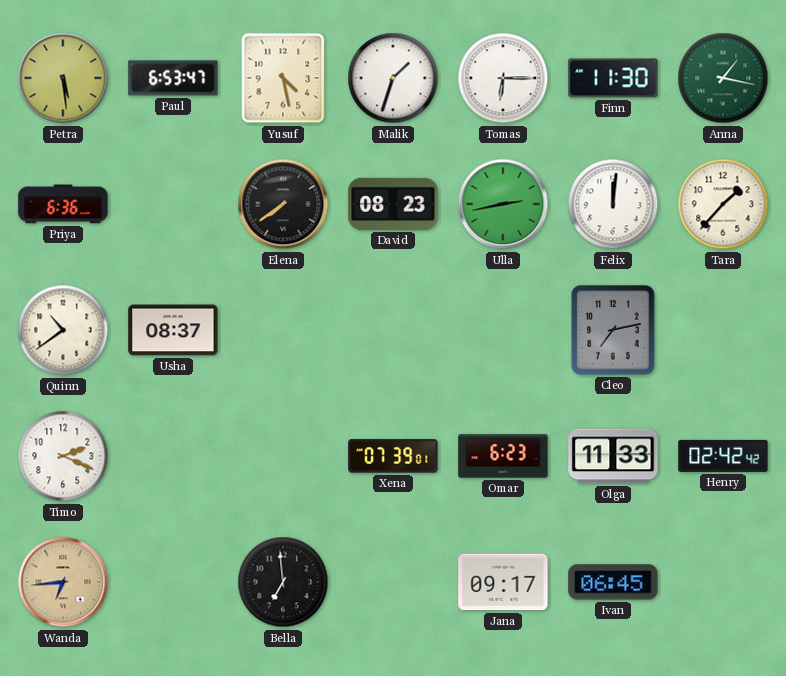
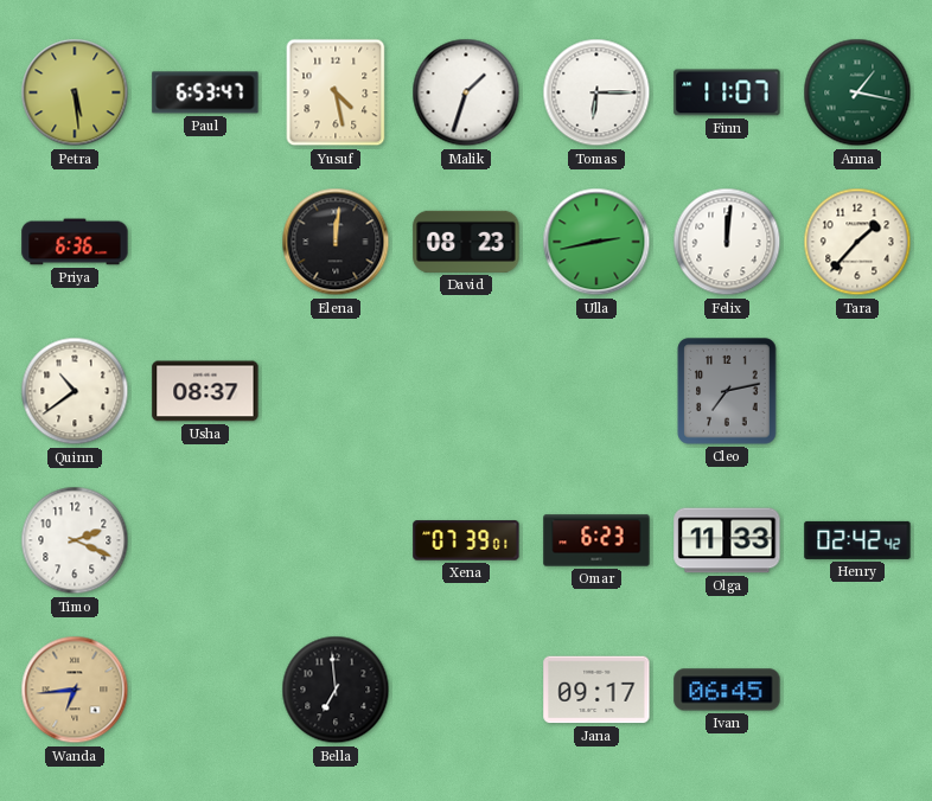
Finn: 11:30 -> 11:07
Elena: 7:39 -> 12:01
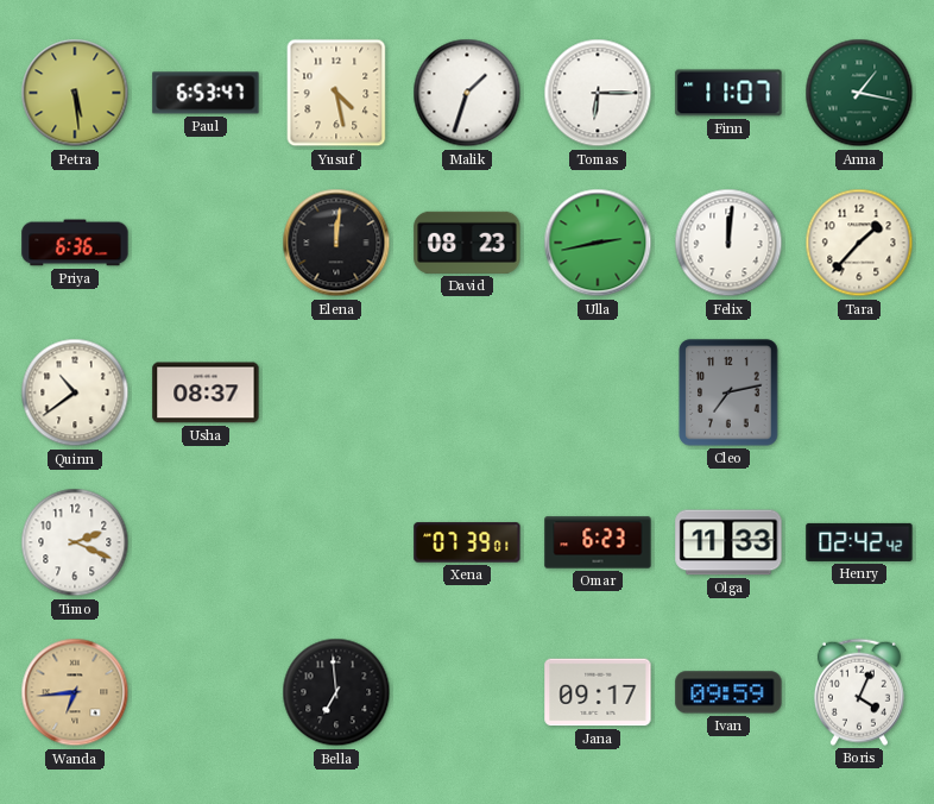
Ivan: 06:45 -> 09:59
Boris: none -> 4:04
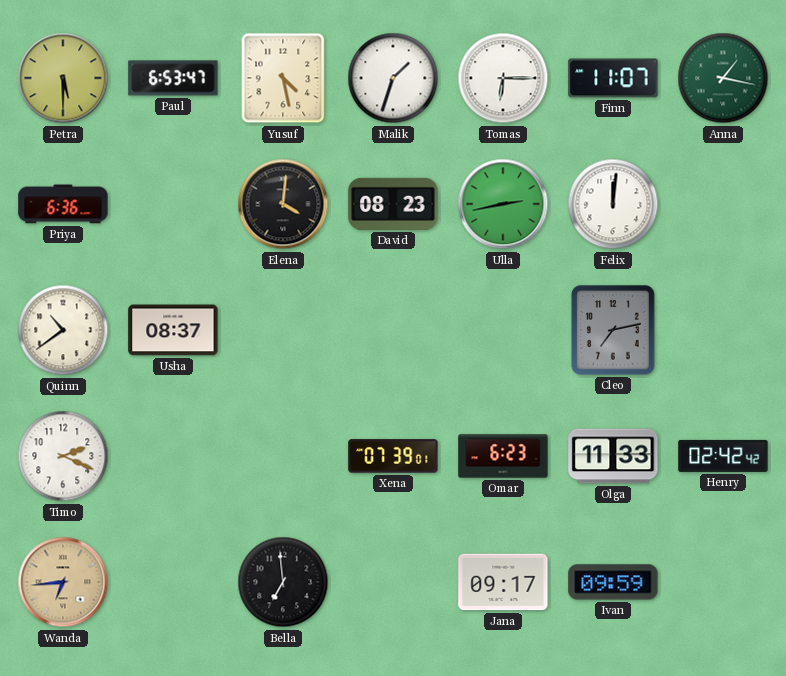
Petra: 5:29 -> 5:30
Elena: 12:01 -> 4:01
Tara: 1:37 -> none
Boris: 4:04 -> none
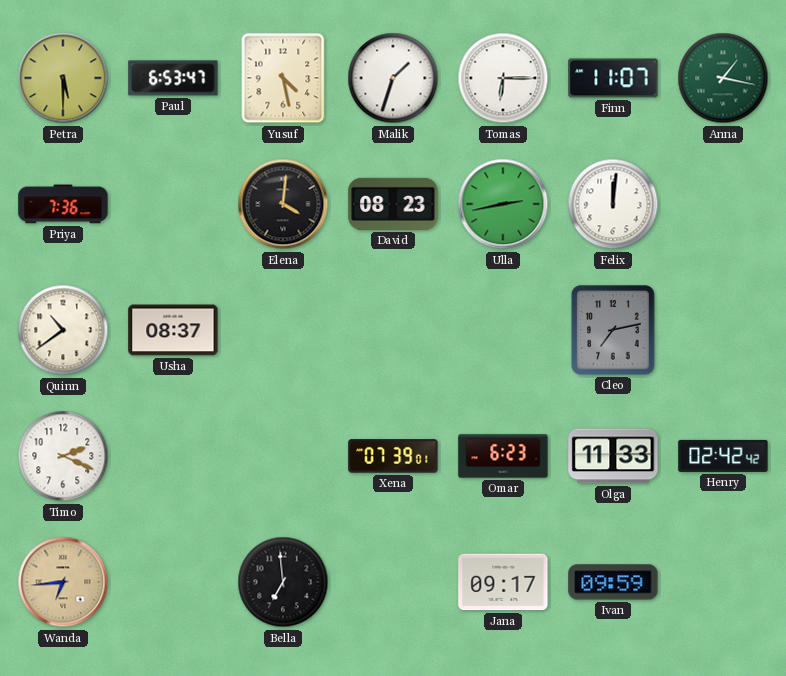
Priya: 6:36 -> 7:36
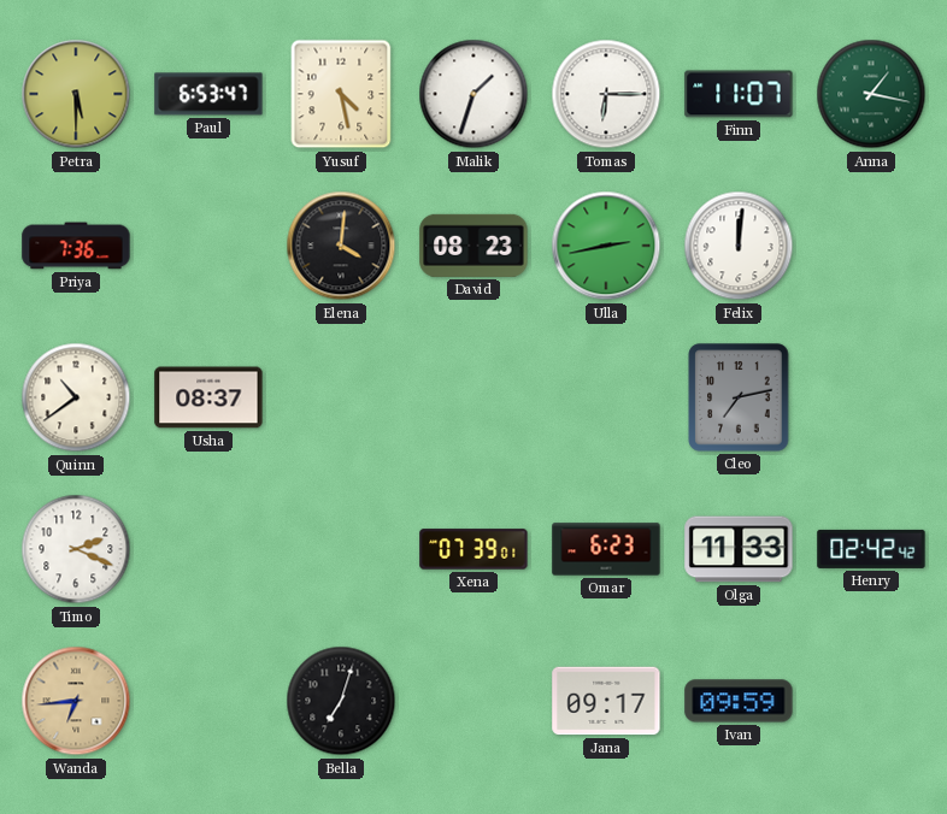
Bella: 6:59 -> 7:03
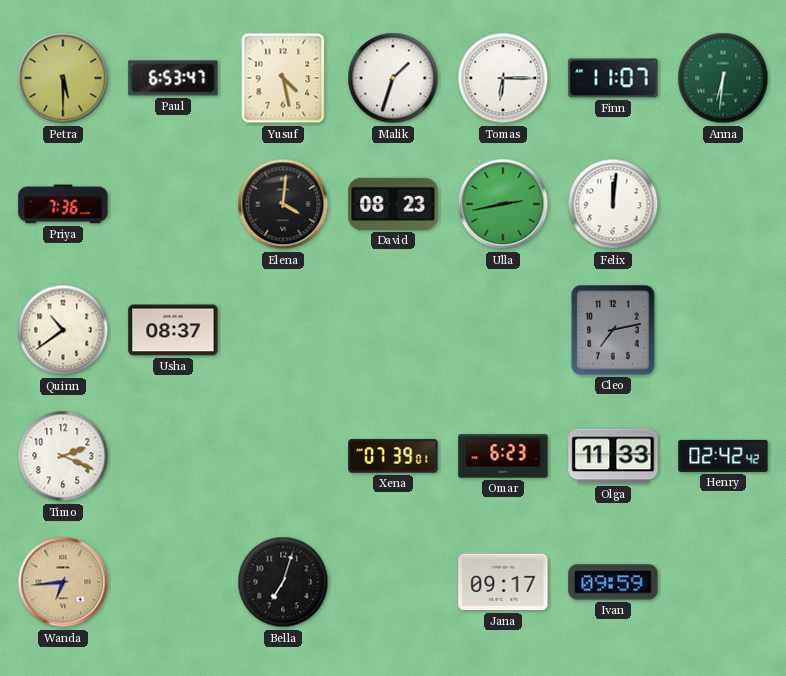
Anna: 1:17 -> 6:31
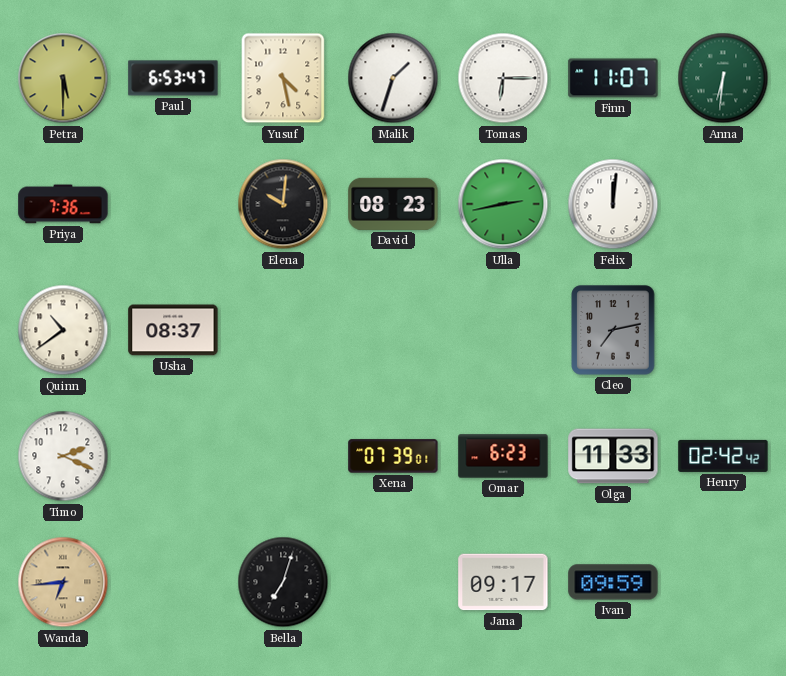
Elena: 4:01 -> 10:01
